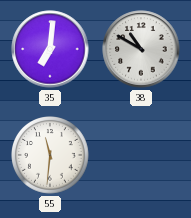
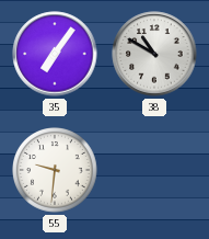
35: 7:01 -> 7:06
55: 11:31 -> 9:31
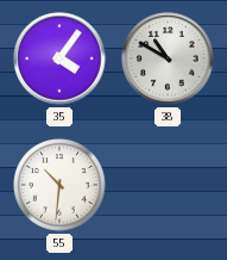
35: 7:06 -> 4:06
55: 9:31 -> 10:31
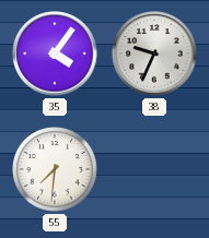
38: 10:50 -> 9:34
55: 10:31 -> 7:31
